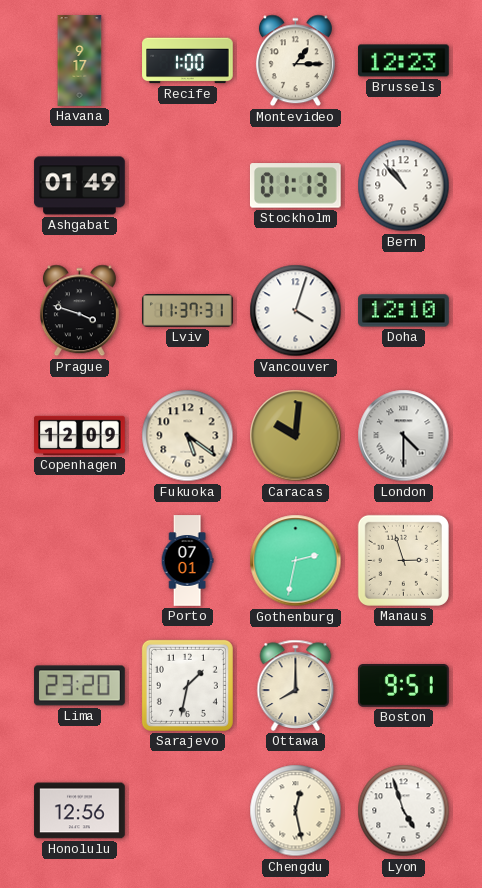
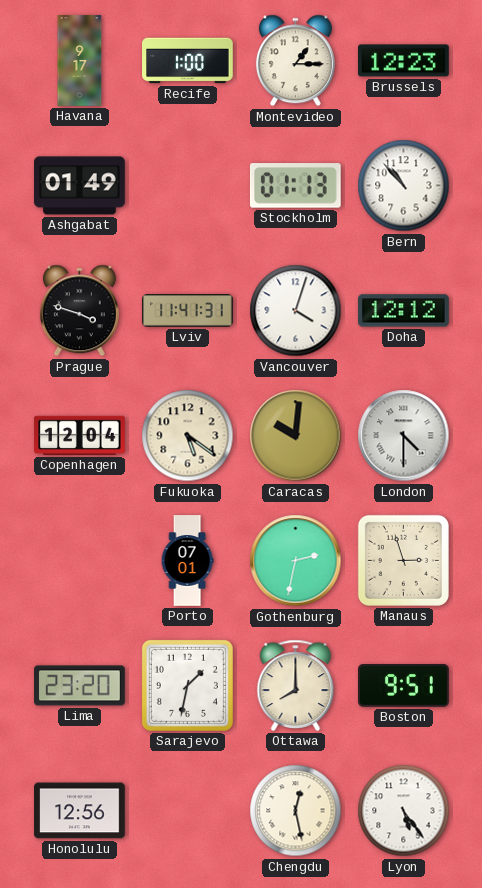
Lviv: 11:37 -> 11:41
Doha: 12:10 -> 12:12
Copenhagen: 12:09 -> 12:04
Lyon: 4:57 -> 5:24
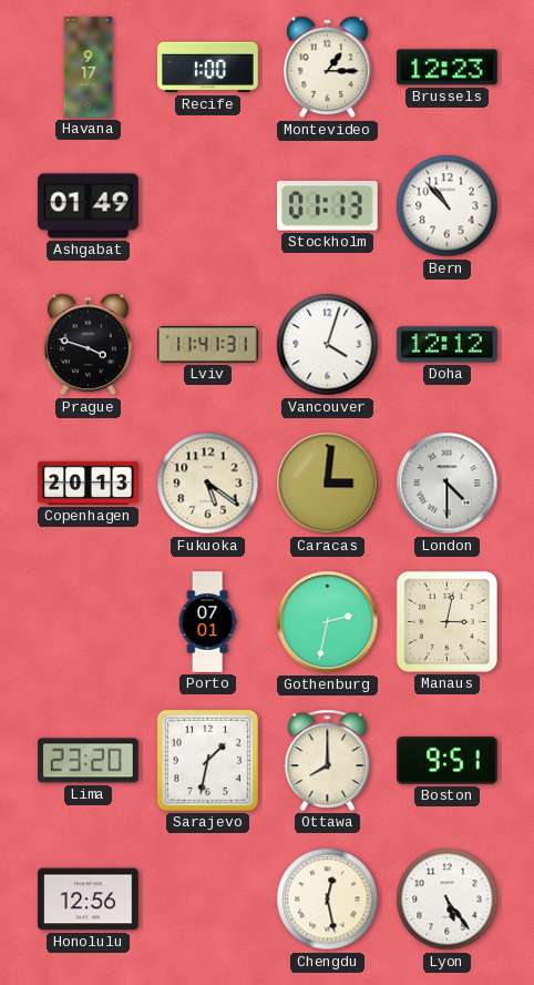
Copenhagen: 12:04 -> 20:13
Caracas: 10:01 -> 3:01
Manaus: 2:57 -> 3:02
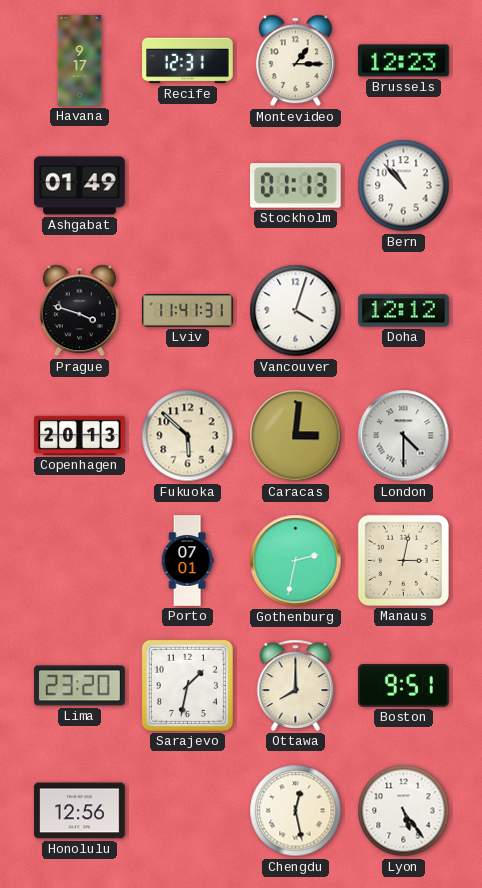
Recife: 1:00 -> 12:31
Fukuoka: 5:21 -> 5:52
